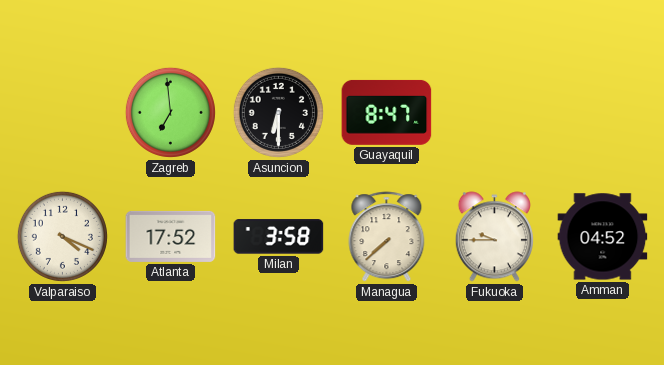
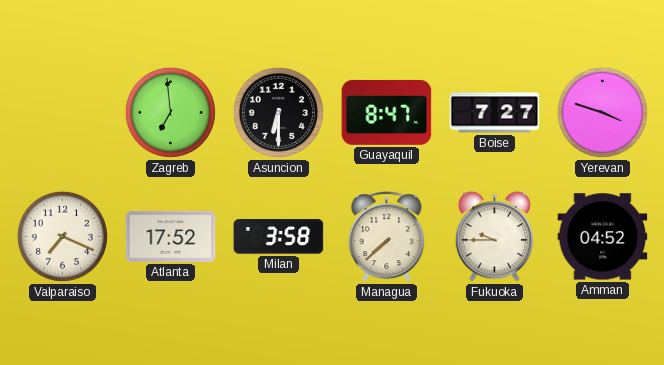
Boise: none -> 7:27
Yerevan: none -> 3:48
Valparaiso: 4:19 -> 7:19
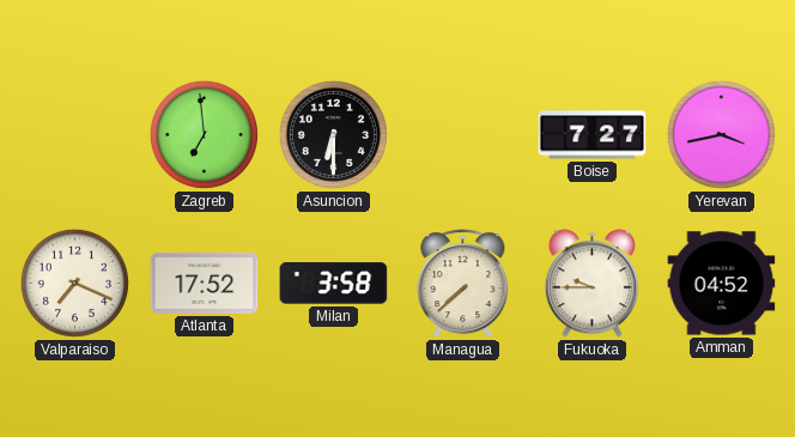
Guayaquil: 8:47 -> none
Yerevan: 3:48 -> 3:43
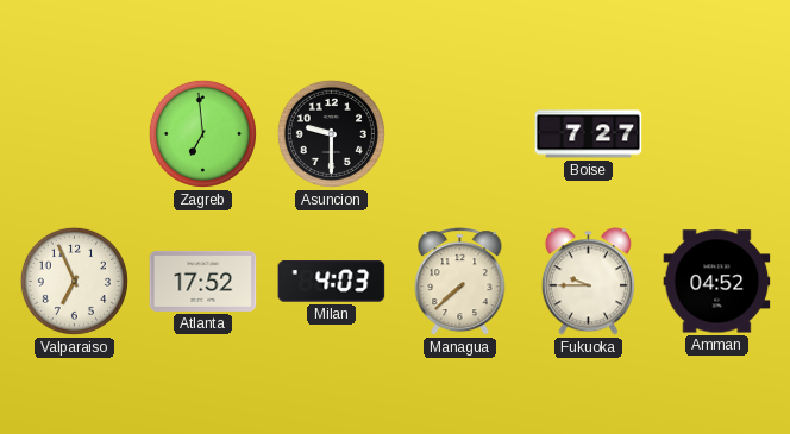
Asuncion: 6:30 -> 9:30
Yerevan: 3:43 -> none
Valparaiso: 7:19 -> 6:56
Milan: 3:58 -> 4:03
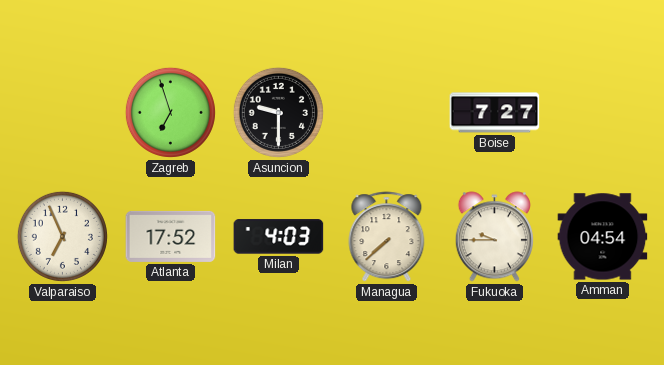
Zagreb: 6:59 -> 6:57
Amman: 04:52 -> 04:54
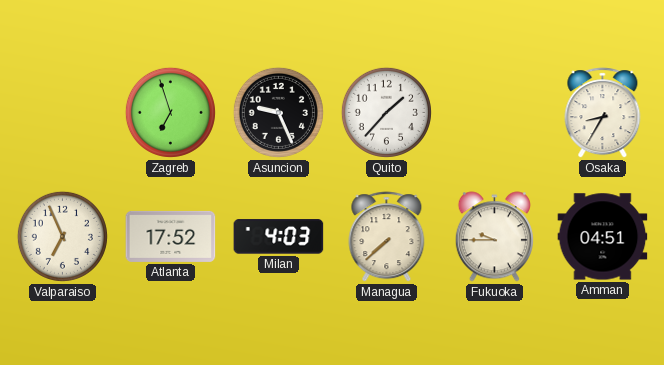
Asuncion: 9:30 -> 9:26
Quito: none -> 1:37
Boise: 7:27 -> none
Osaka: none -> 8:35
Amman: 04:54 -> 04:51
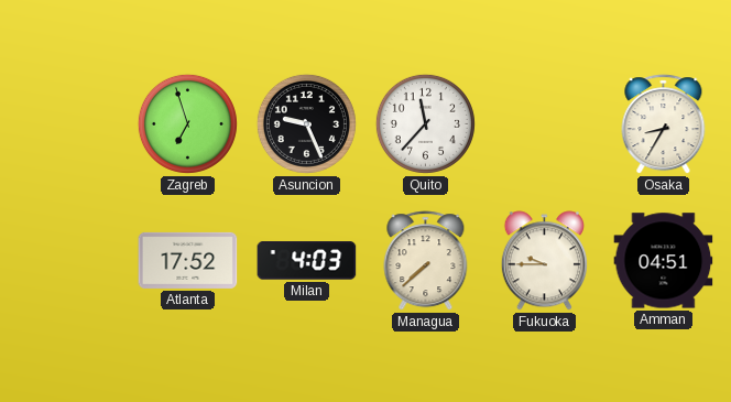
Quito: 1:37 -> 11:37
Valparaiso: 6:56 -> none
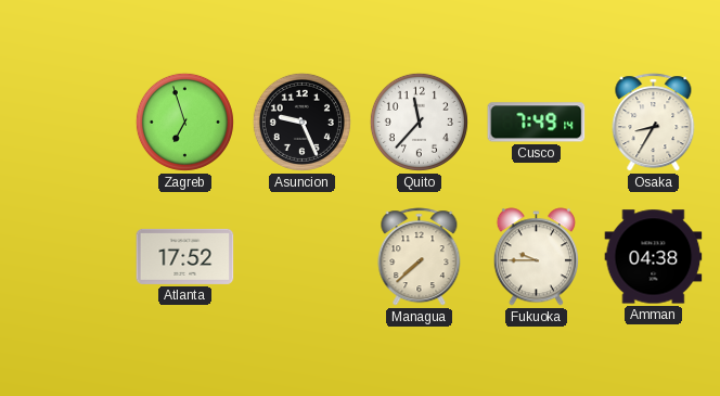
Cusco: none -> 7:49
Milan: 4:03 -> none
Amman: 04:51 -> 04:38
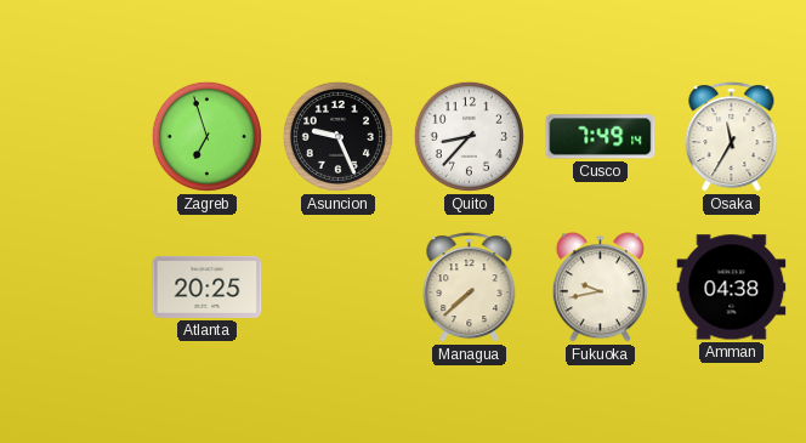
Quito: 11:37 -> 8:37
Osaka: 8:35 -> 11:35
Atlanta: 17:52 -> 20:25
Fukuoka: 9:45 -> 9:43
